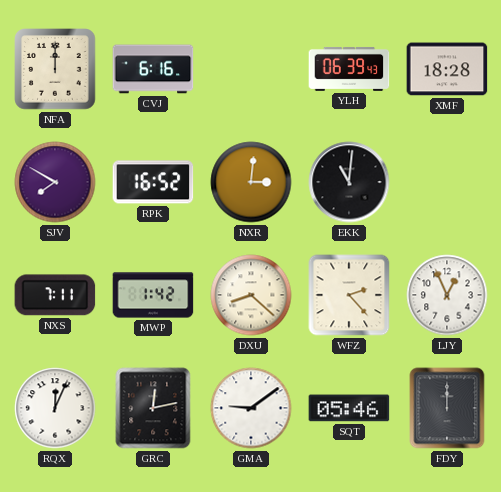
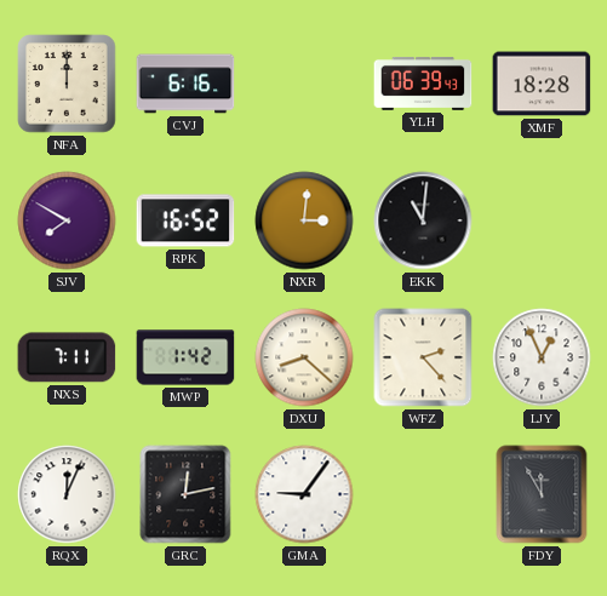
GMA: 9:09 -> 9:06
SQT: 05:46 -> none
FDY: 12:00 -> 11:55
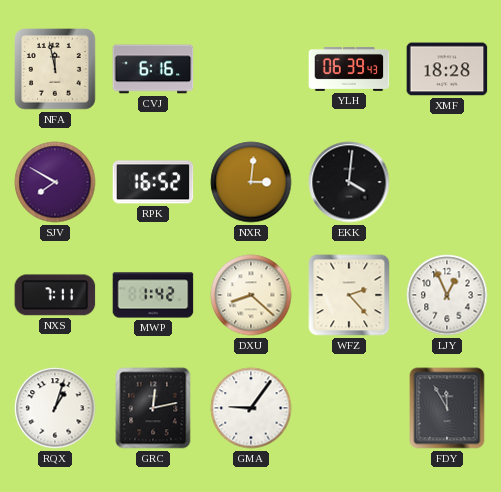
NFA: 12:00 -> 11:58
EKK: 11:01 -> 4:01
RQX: 12:04 -> 1:03
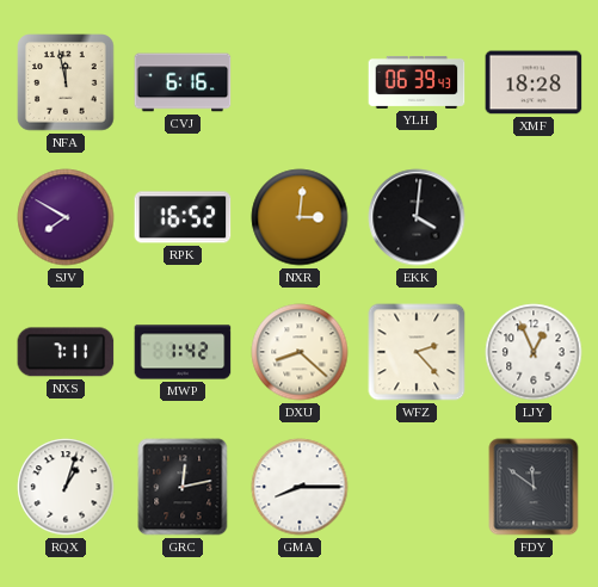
GMA: 9:06 -> 8:15
FDY: 11:55 -> 11:51
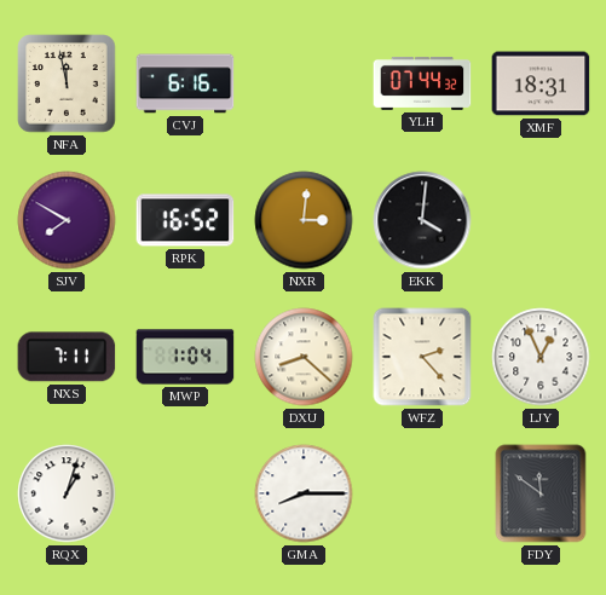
YLH: 06:39 -> 07:44
XMF: 18:28 -> 18:31
MWP: 1:42 -> 1:04
GRC: 12:13 -> none
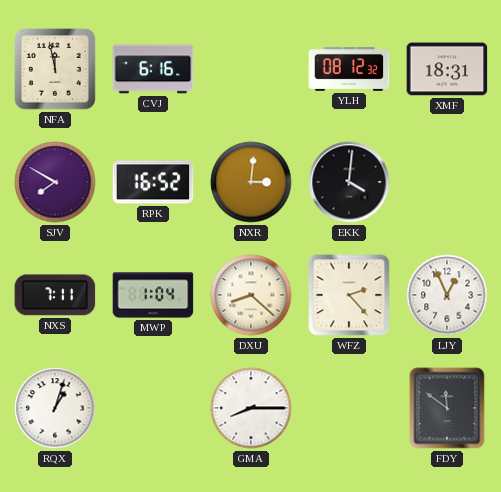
YLH: 07:44 -> 08:12
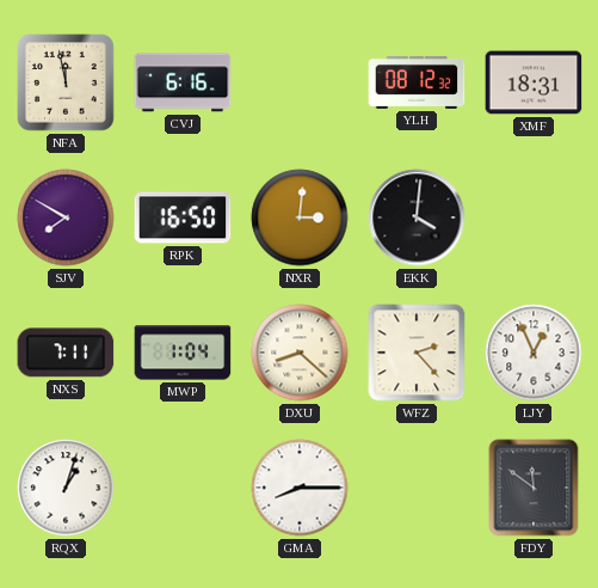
RPK: 16:52 -> 16:50
